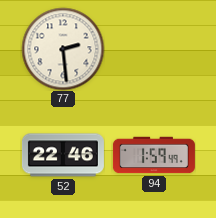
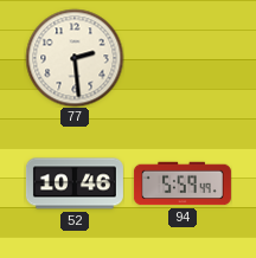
52: 22:46 -> 10:46
94: 1:59 -> 5:59
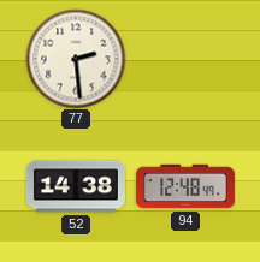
52: 10:46 -> 14:38
94: 5:59 -> 12:48
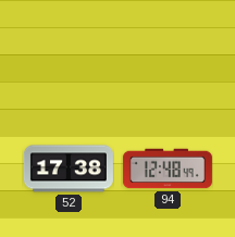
77: 2:29 -> none
52: 14:38 -> 17:38
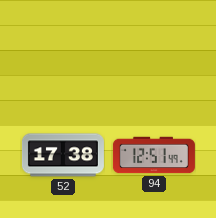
94: 12:48 -> 12:51
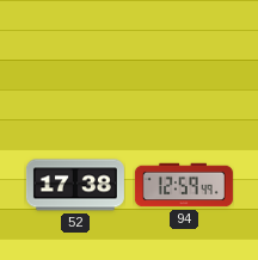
94: 12:51 -> 12:59
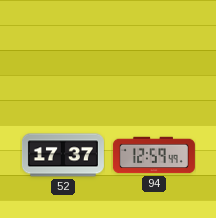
52: 17:38 -> 17:37
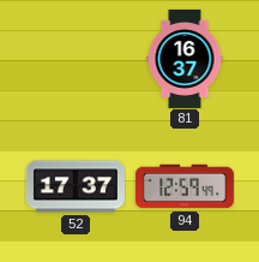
81: none -> 16:37
